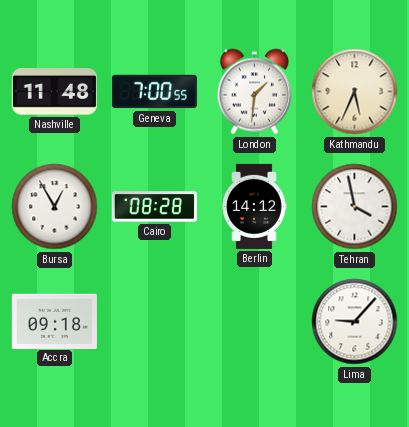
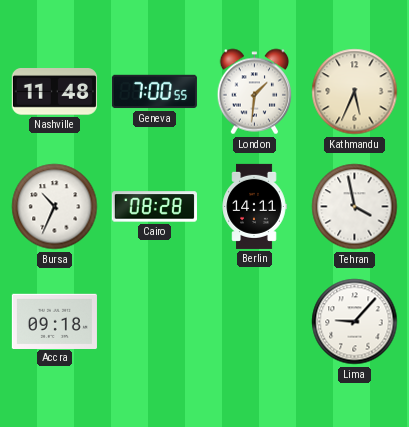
Bursa: 12:55 -> 10:34
Berlin: 14:12 -> 14:11
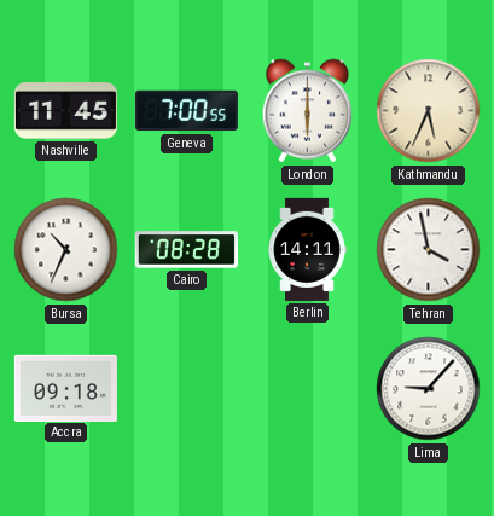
Nashville: 11:48 -> 11:45
London: 1:31 -> 6:00
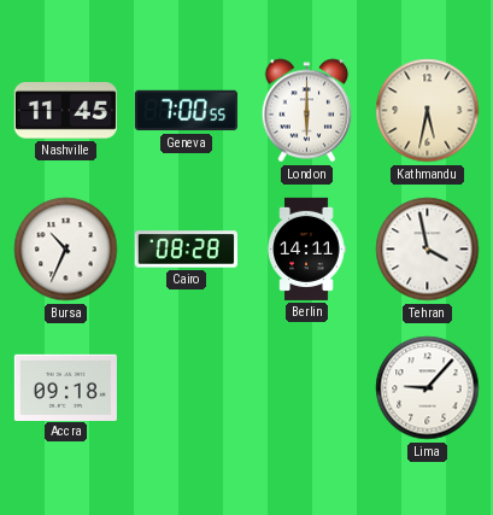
Kathmandu: 5:34 -> 5:32
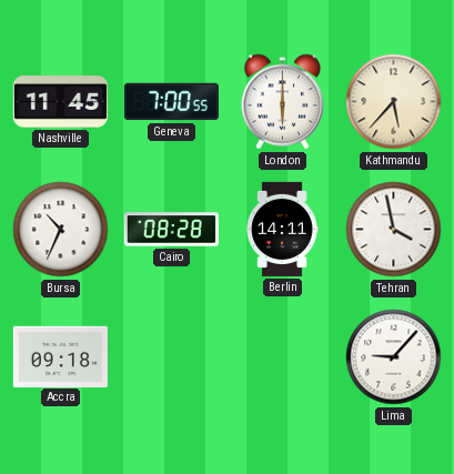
Kathmandu: 5:32 -> 5:37
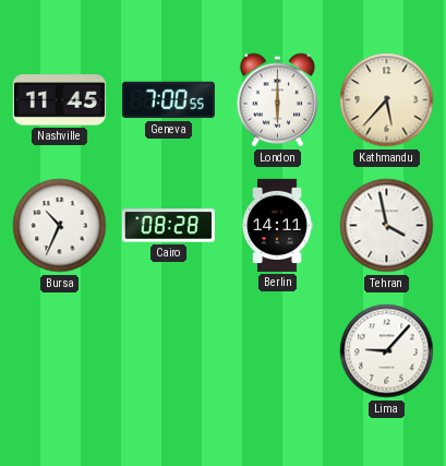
Accra: 09:18 -> none
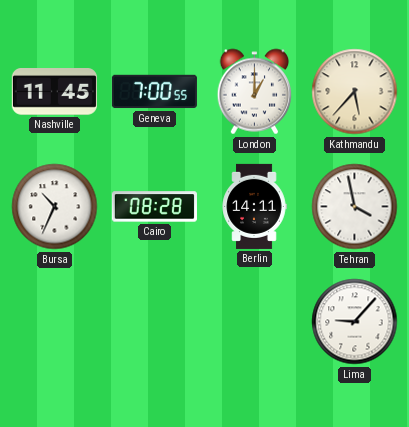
London: 6:00 -> 1:00
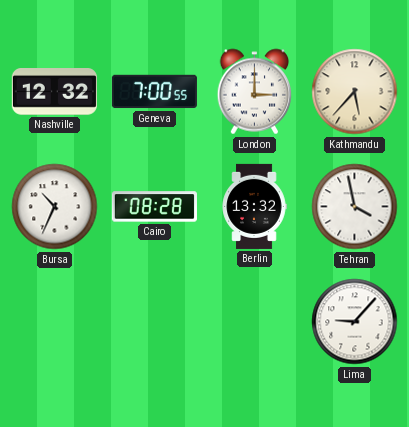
Nashville: 11:45 -> 12:32
London: 1:00 -> 3:00
Berlin: 14:11 -> 13:32
